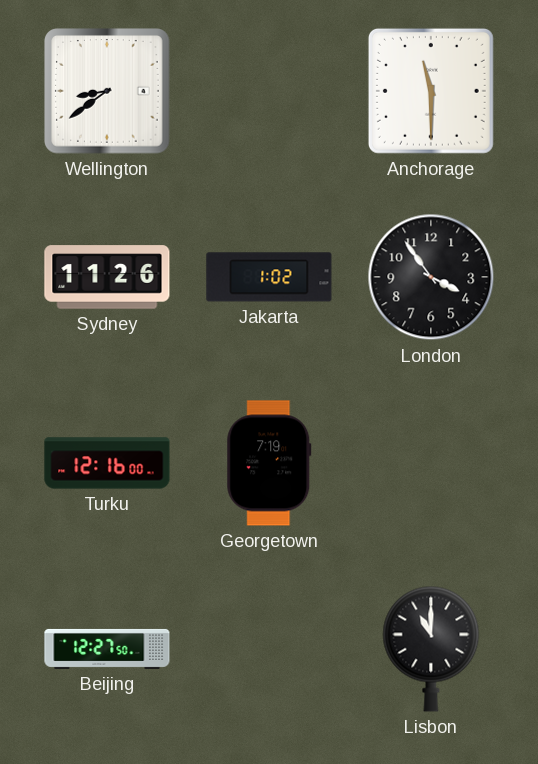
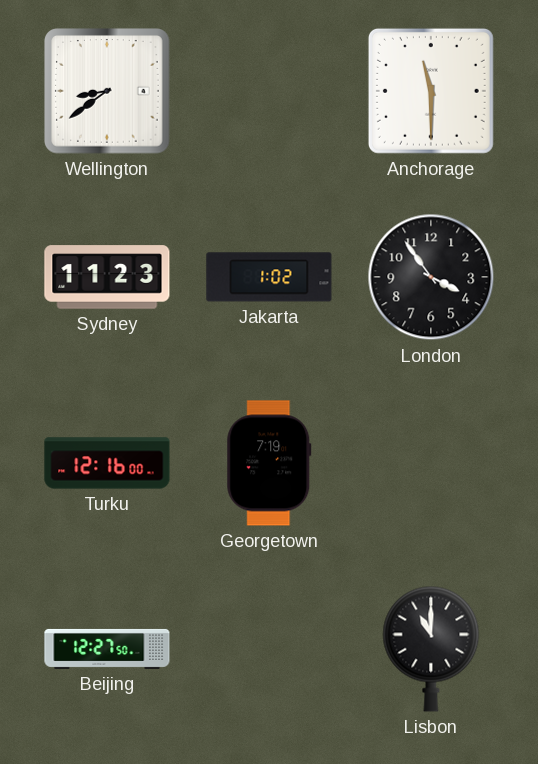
Sydney: 11:26 -> 11:23
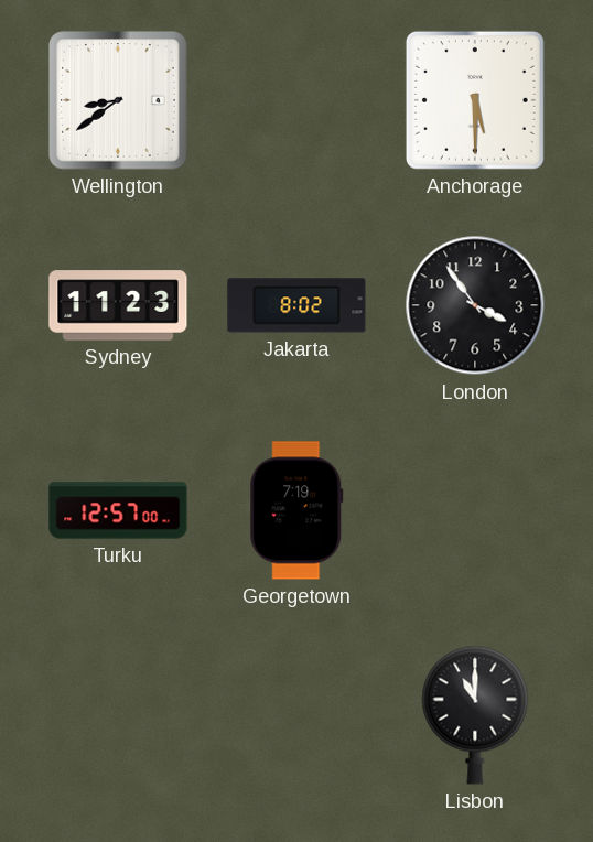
Anchorage: 11:30 -> 5:30
Jakarta: 1:02 -> 8:02
Turku: 12:16 -> 12:57
Beijing: 12:27 -> none
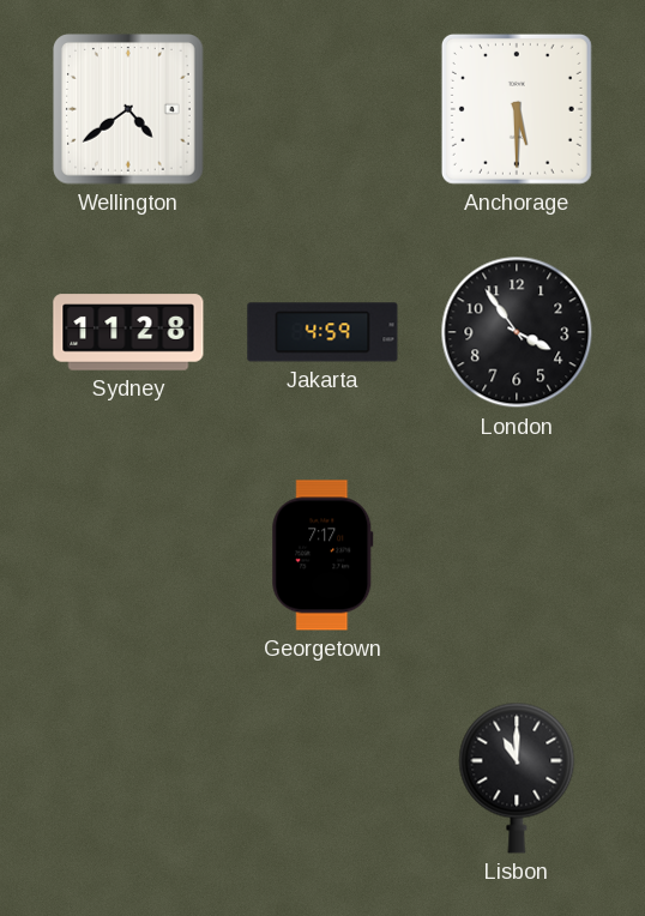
Wellington: 8:39 -> 4:39
Sydney: 11:23 -> 11:28
Jakarta: 8:02 -> 4:59
Turku: 12:57 -> none
Georgetown: 7:19 -> 7:17
